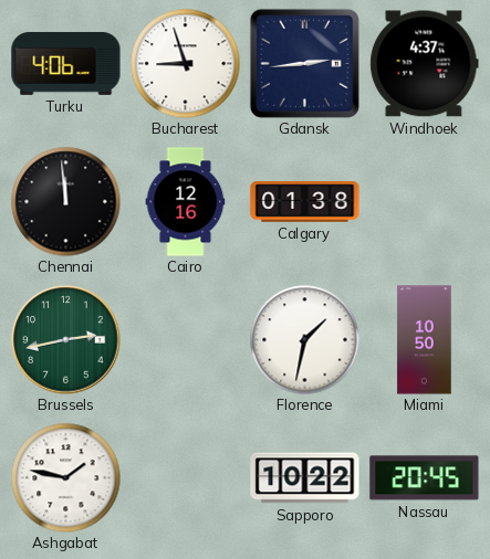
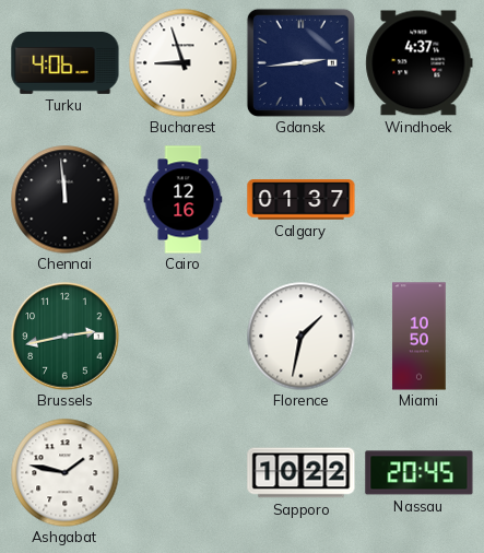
Calgary: 01:38 -> 01:37
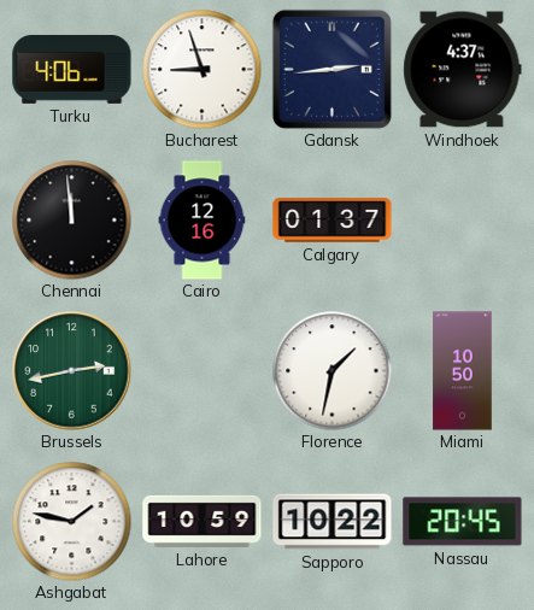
Lahore: none -> 10:59
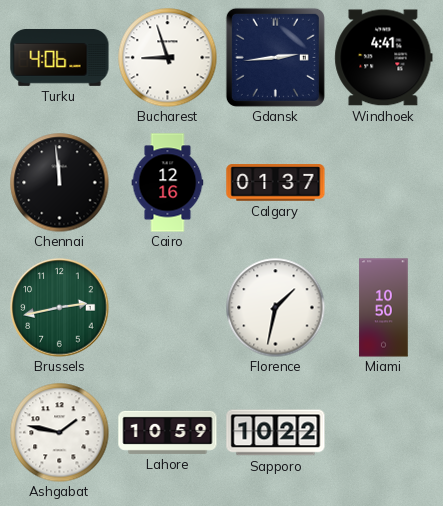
Windhoek: 4:37 -> 4:41
Nassau: 20:45 -> none
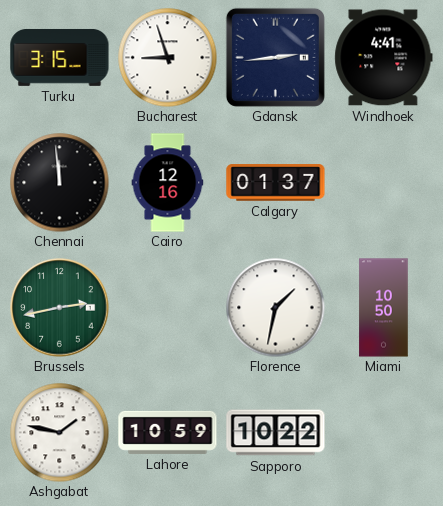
Turku: 4:06 -> 3:15
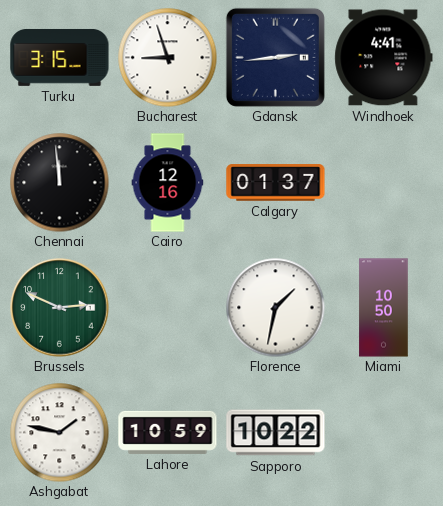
Brussels: 2:43 -> 2:49
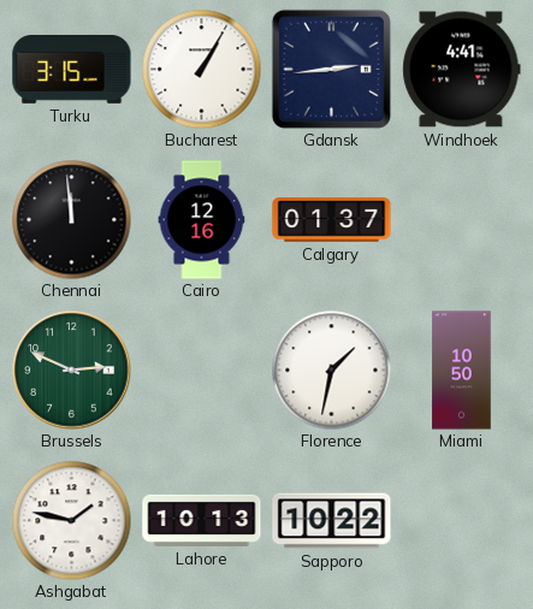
Bucharest: 8:57 -> 1:05
Lahore: 10:59 -> 10:13
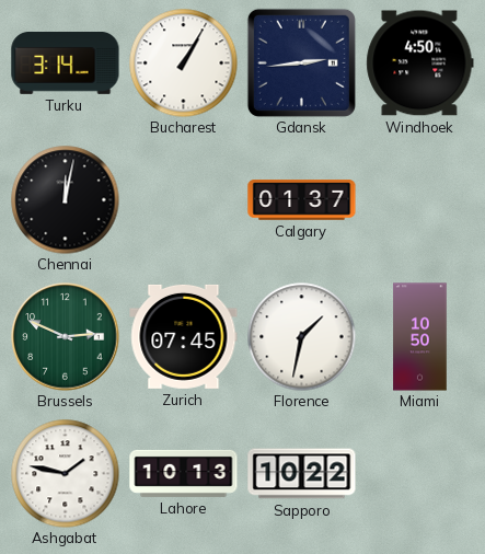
Turku: 3:15 -> 3:14
Windhoek: 4:41 -> 4:50
Chennai: 11:59 -> 12:02
Cairo: 12:16 -> none
Zurich: none -> 07:45
